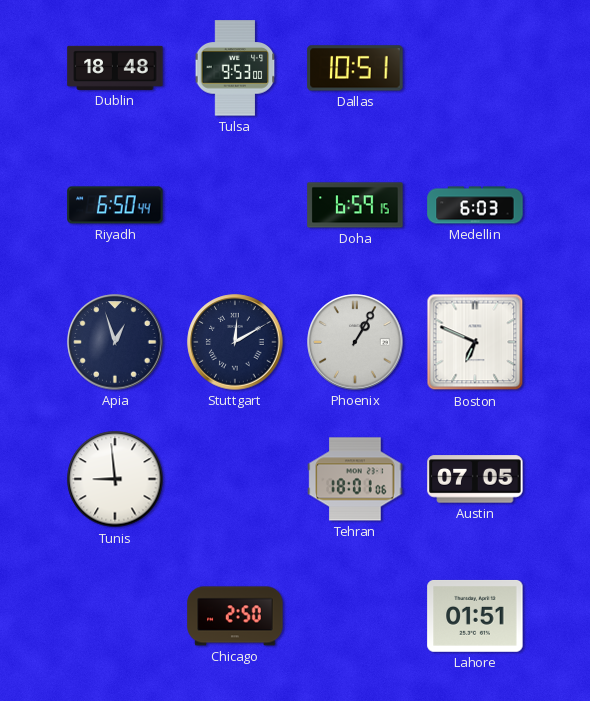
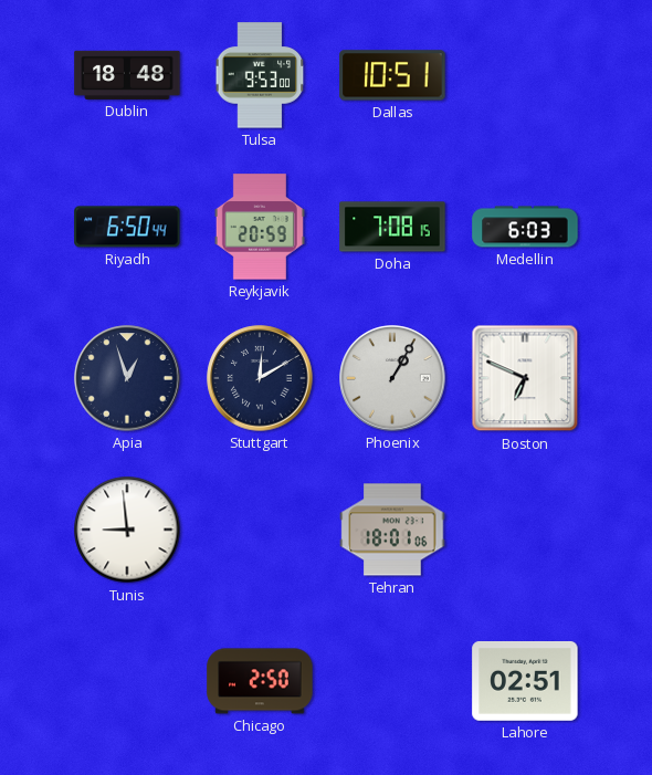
Reykjavik: none -> 20:59
Doha: 6:59 -> 7:08
Austin: 07:05 -> none
Lahore: 01:51 -> 02:51
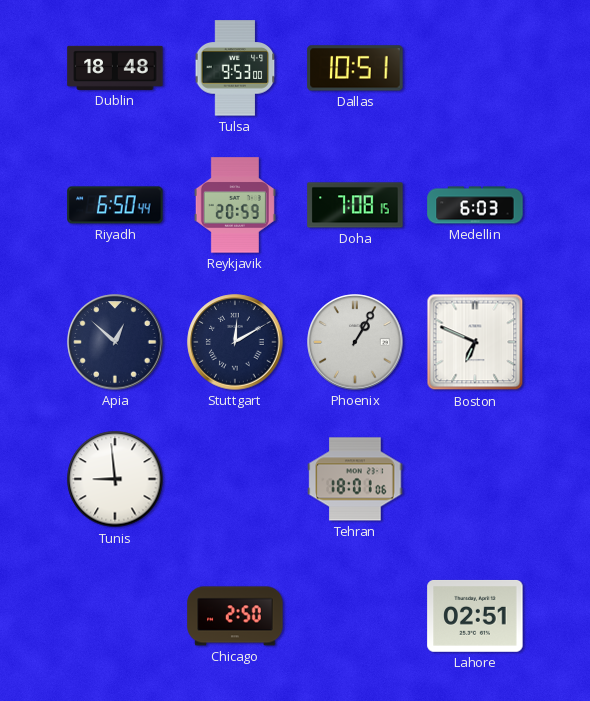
Apia: 12:57 -> 12:52
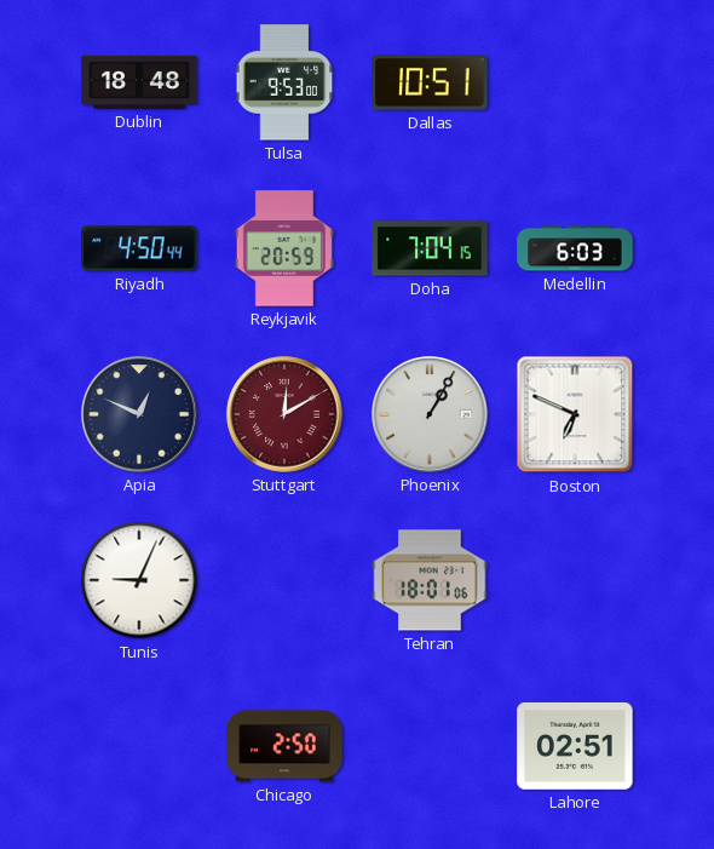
Riyadh: 6:50 -> 4:50
Doha: 7:08 -> 7:04
Apia: 12:52 -> 12:49
Stuttgart dial: navy -> burgundy
Tunis: 8:59 -> 9:04
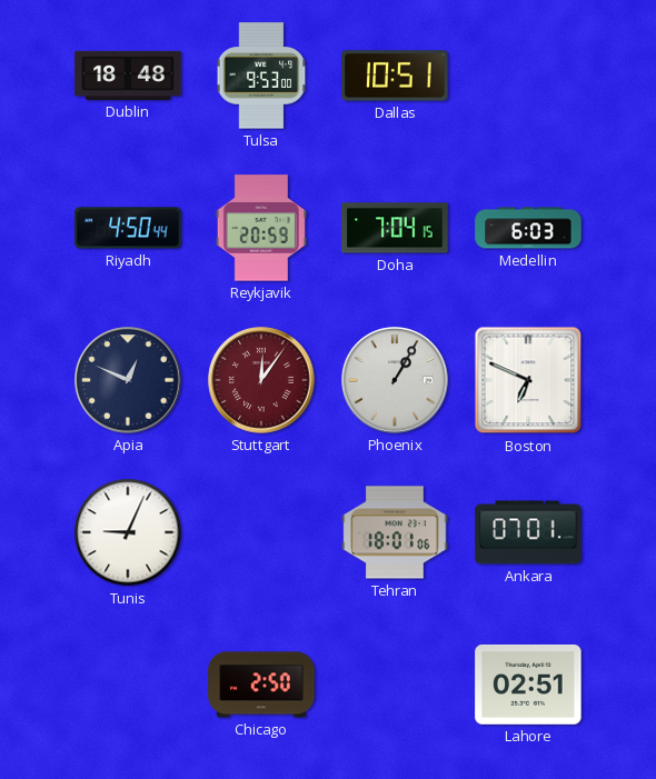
Stuttgart: 12:10 -> 12:06
Ankara: none -> 07:01
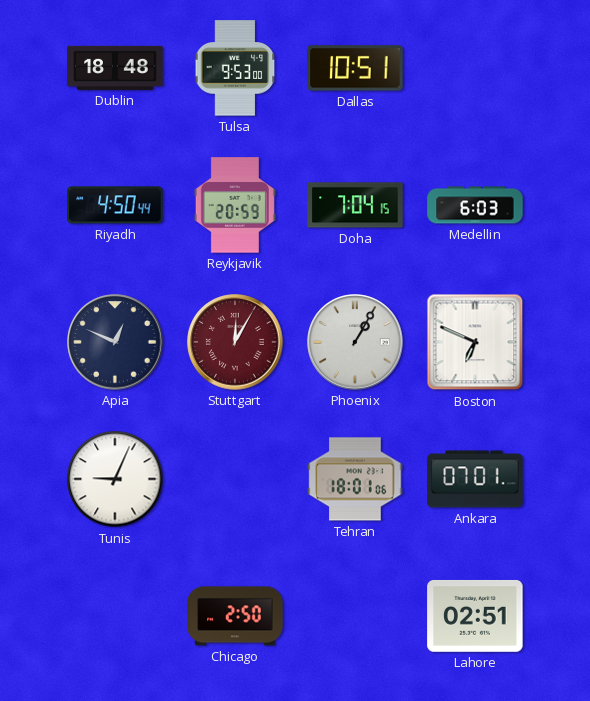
Stuttgart: 12:06 -> 12:05
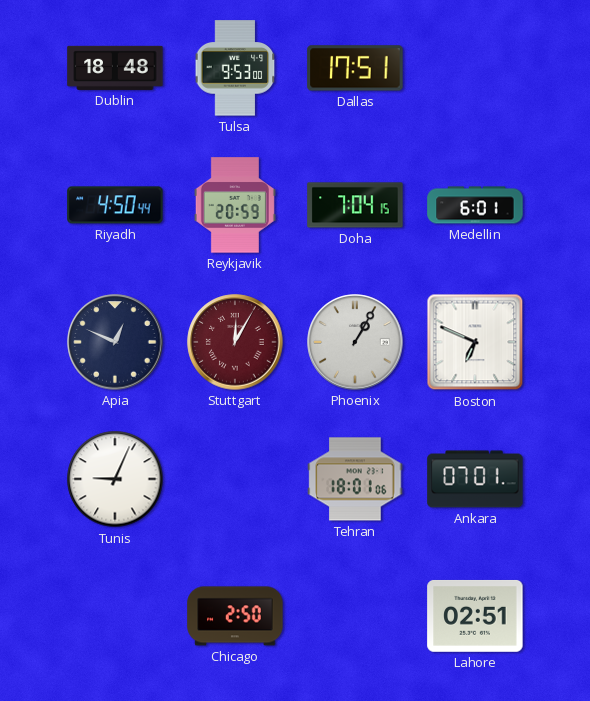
Dallas: 10:51 -> 17:51
Medellin: 6:03 -> 6:01
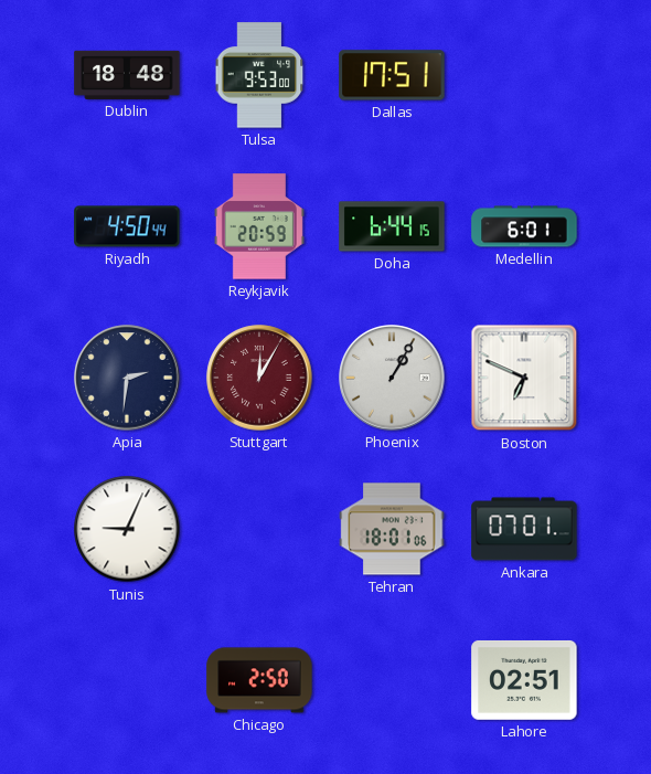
Doha: 7:04 -> 6:44
Apia: 12:49 -> 2:31
